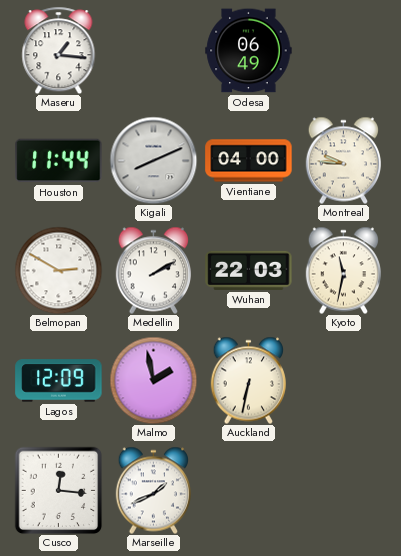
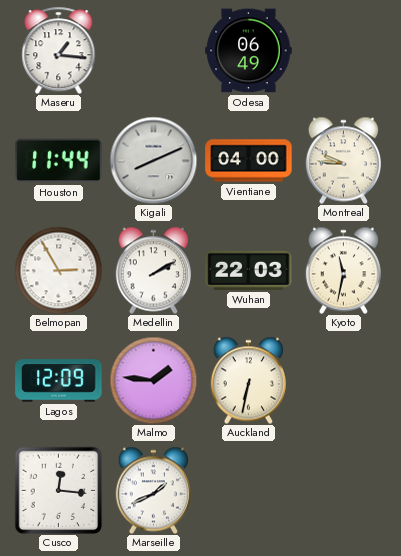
Belmopan: 2:50 -> 2:55
Malmo: 1:58 -> 1:46
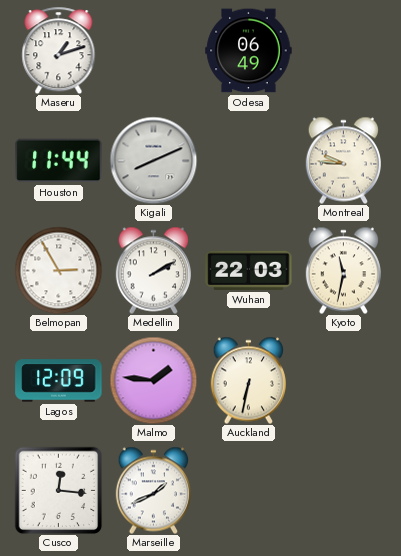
Maseru: 1:16 -> 1:12
Vientiane: 04:00 -> none
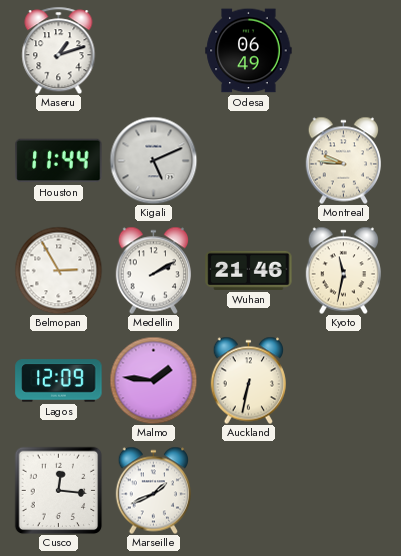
Kigali: 8:11 -> 5:11
Wuhan: 22:03 -> 21:46
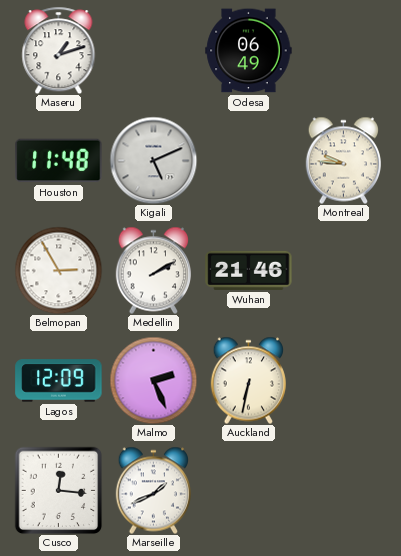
Houston: 11:44 -> 11:48
Kyoto: 11:32 -> none
Malmo: 1:46 -> 2:26
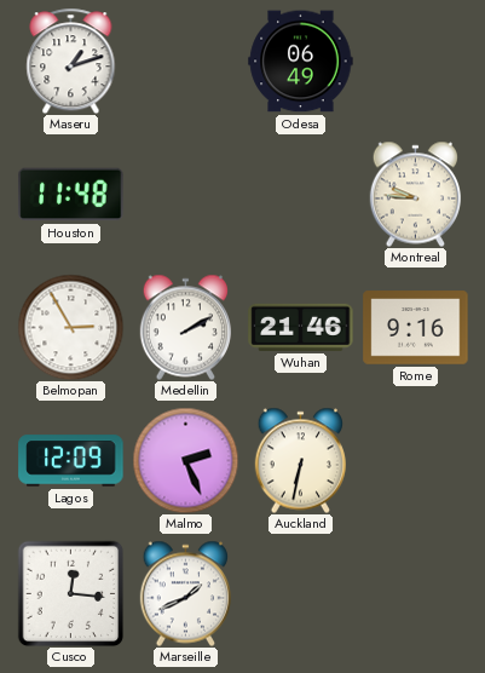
Kigali: 5:11 -> none
Rome: none -> 9:16
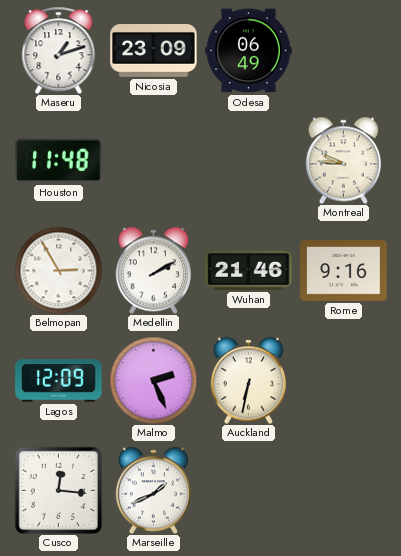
Nicosia: none -> 23:09
